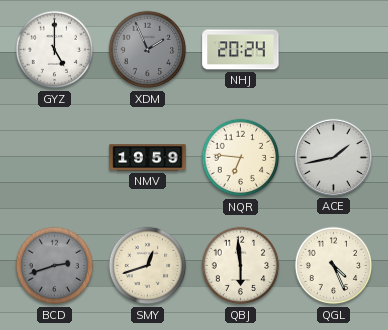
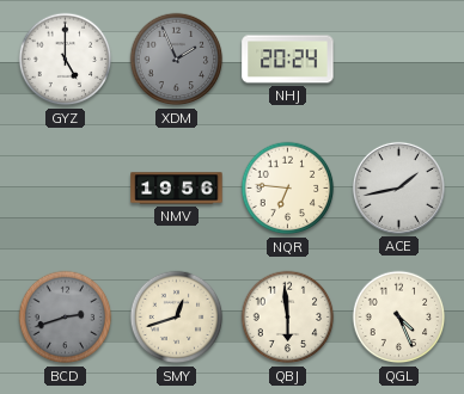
NMV: 19:59 -> 19:56
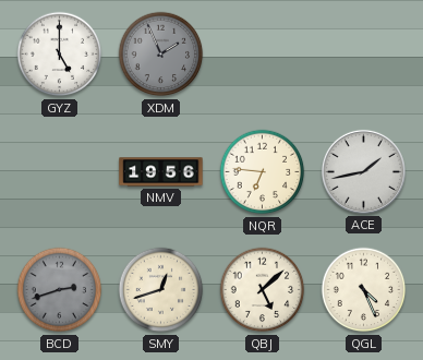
NHJ: 20:24 -> none
QBJ: 5:59 -> 5:08
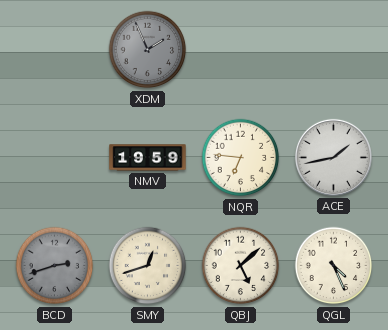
GYZ: 5:00 -> none
NMV: 19:56 -> 19:59
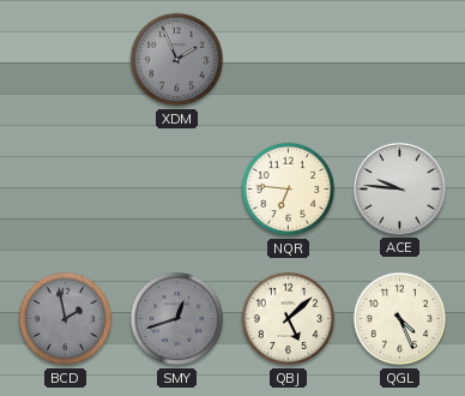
NMV: 19:59 -> none
ACE: 1:43 -> 9:46
BCD: 2:42 -> 1:58
SMY dial: cream -> grey
